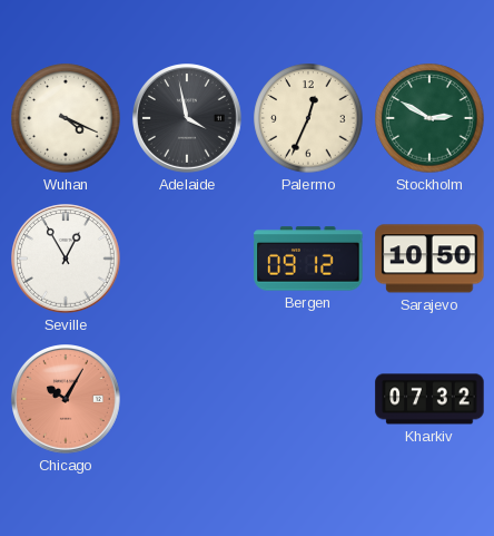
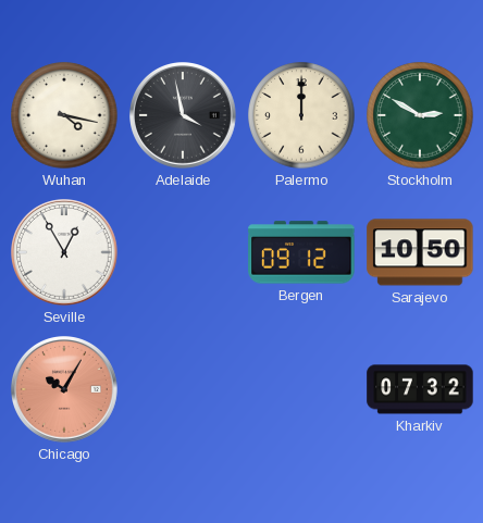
Wuhan: 4:19 -> 4:17
Palermo: 12:34 -> 12:00
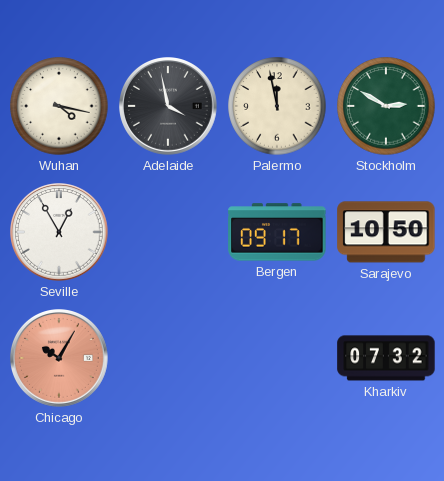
Palermo: 12:00 -> 11:58
Bergen: 09:12 -> 09:17
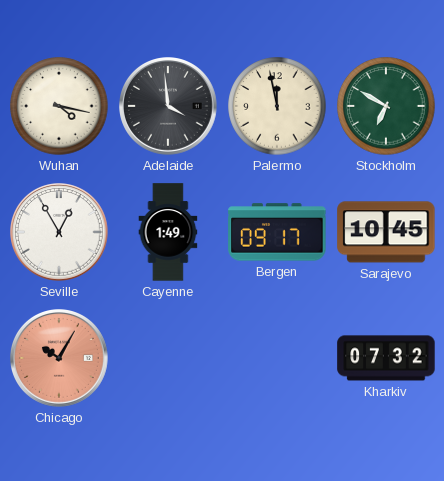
Adelaide: 3:58 -> 3:59
Stockholm: 2:50 -> 6:50
Cayenne: none -> 1:49
Sarajevo: 10:50 -> 10:45
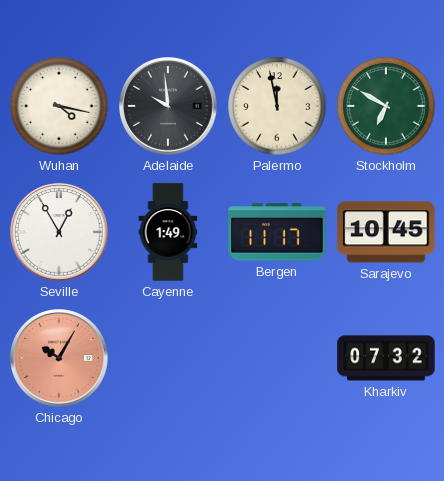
Adelaide: 3:59 -> 9:59
Bergen: 09:17 -> 11:17
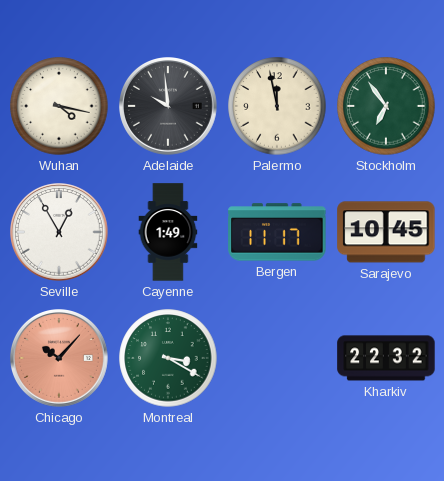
Stockholm: 6:50 -> 6:54
Chicago: 10:05 -> 10:07
Montreal: none -> 3:20
Kharkiv: 07:32 -> 22:32
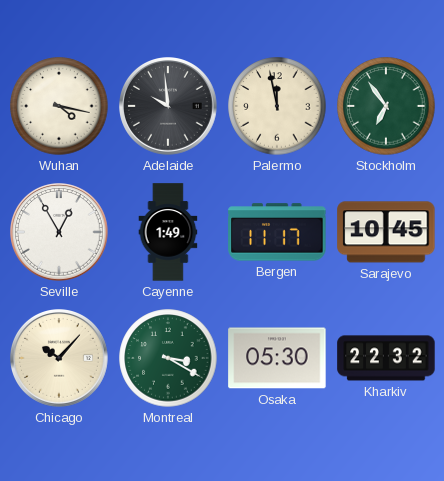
Chicago dial: salmon -> cream
Osaka: none -> 05:30
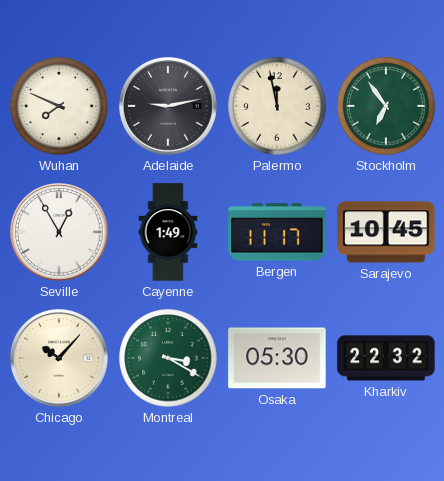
Wuhan: 4:17 -> 7:49
Adelaide: 9:59 -> 9:13
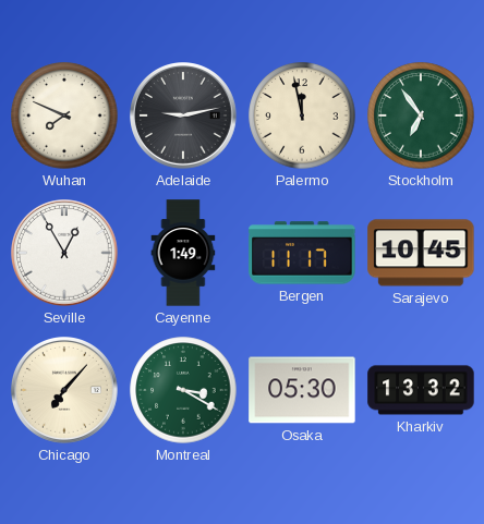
Chicago: 10:07 -> 7:07
Kharkiv: 22:32 -> 13:32
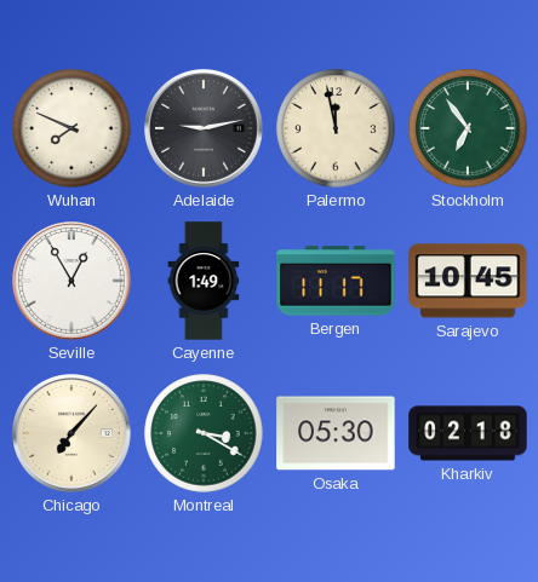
Kharkiv: 13:32 -> 02:18
